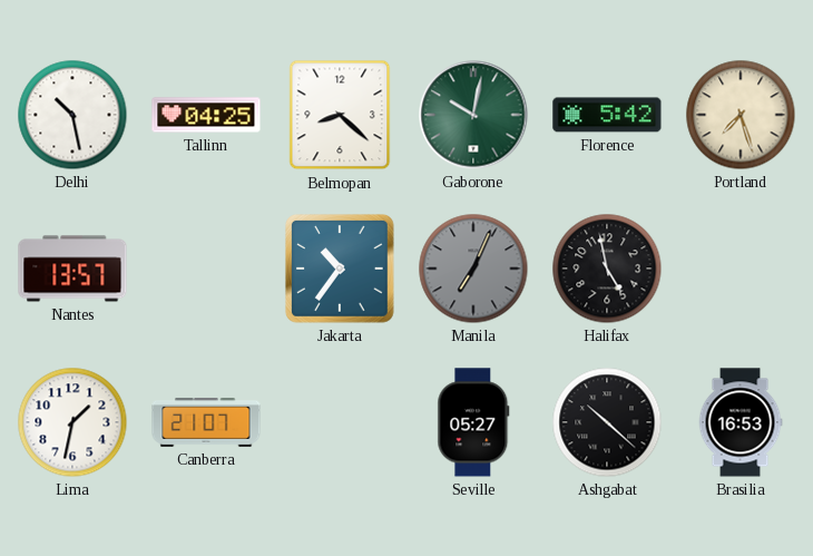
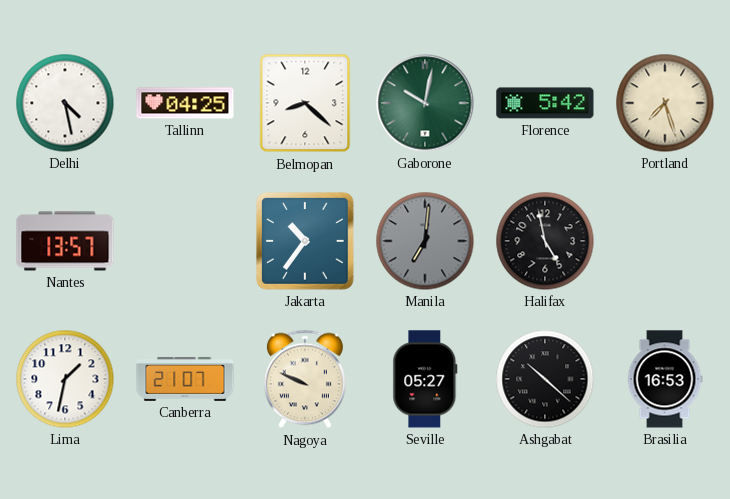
Delhi: 10:28 -> 4:28
Manila: 7:04 -> 7:01
Nagoya: none -> 9:49
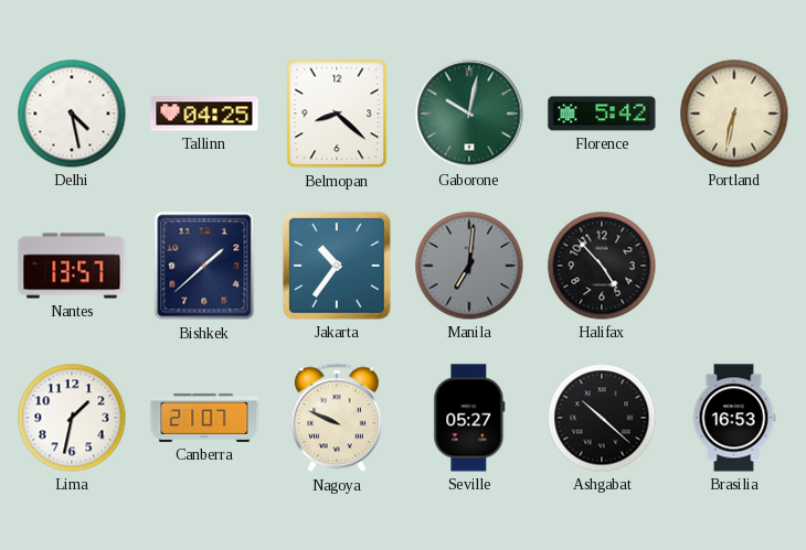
Portland: 7:27 -> 6:32
Bishkek: none -> 1:38
Halifax: 4:58 -> 4:53
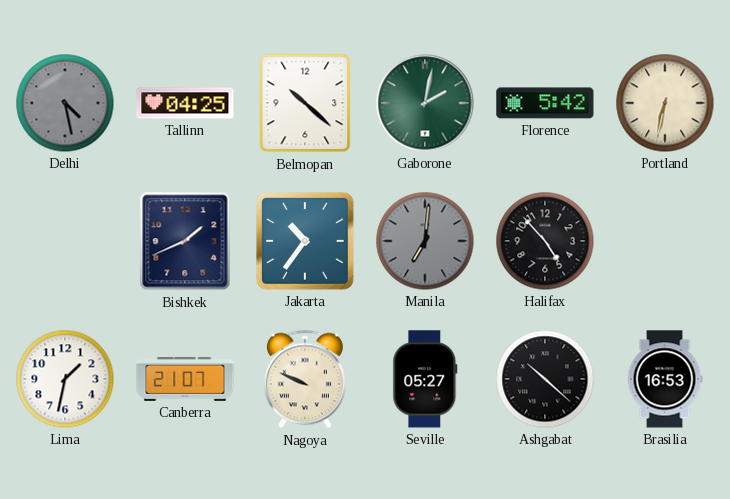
Delhi dial: white -> grey
Belmopan: 8:22 -> 10:22
Gaborone: 10:02 -> 2:02
Nantes: 13:57 -> none
Bishkek: 1:38 -> 1:41
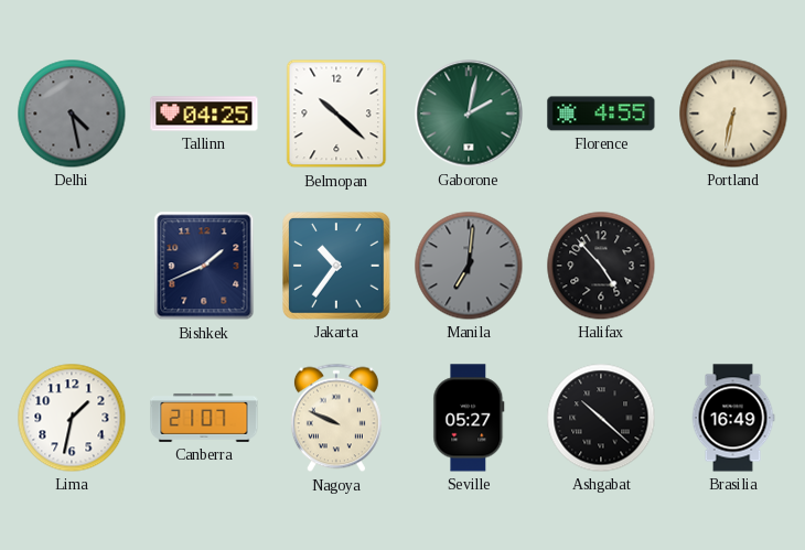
Florence: 5:42 -> 4:55
Brasilia: 16:53 -> 16:49
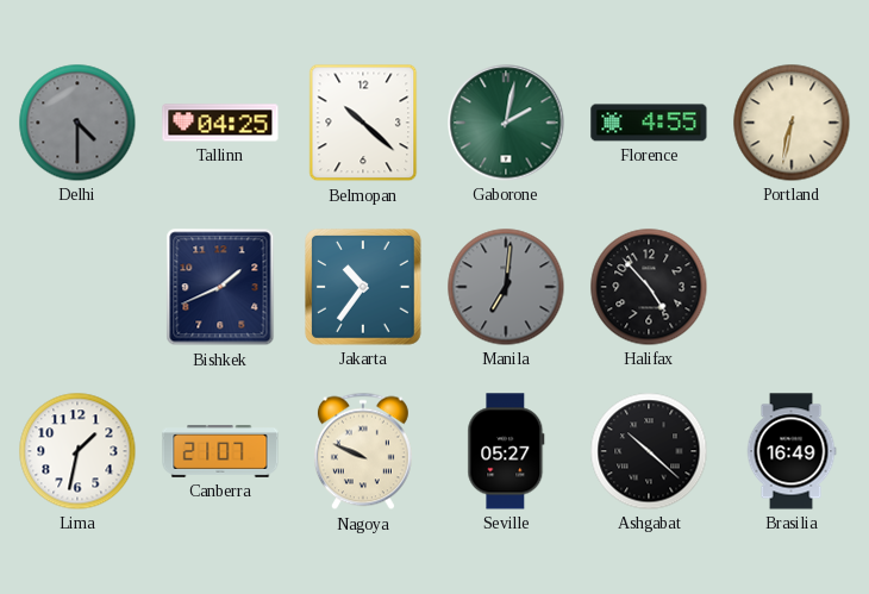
Delhi: 4:28 -> 4:30
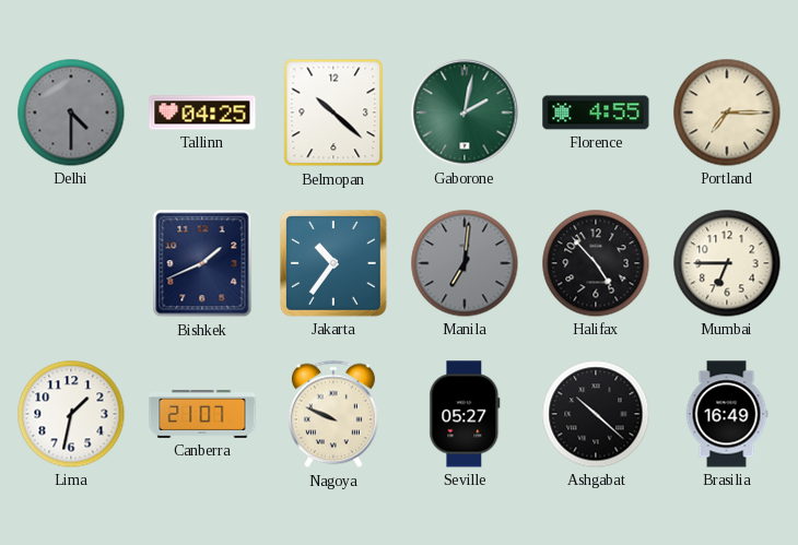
Portland: 6:32 -> 7:15
Mumbai: none -> 6:45
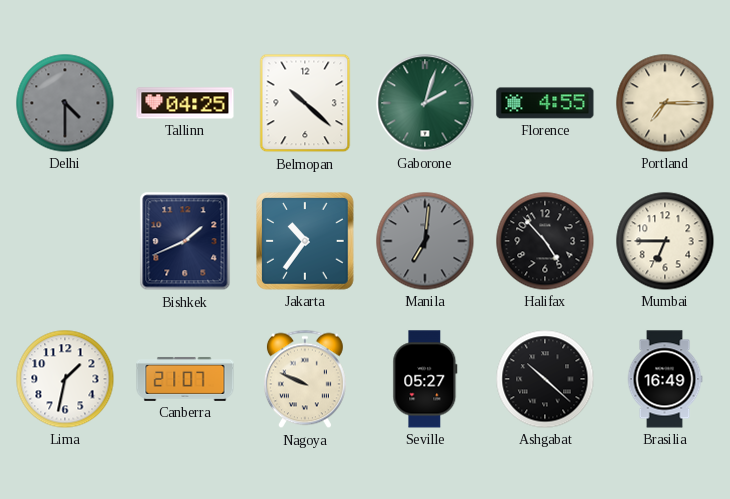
Gaborone: 2:02 -> 2:03
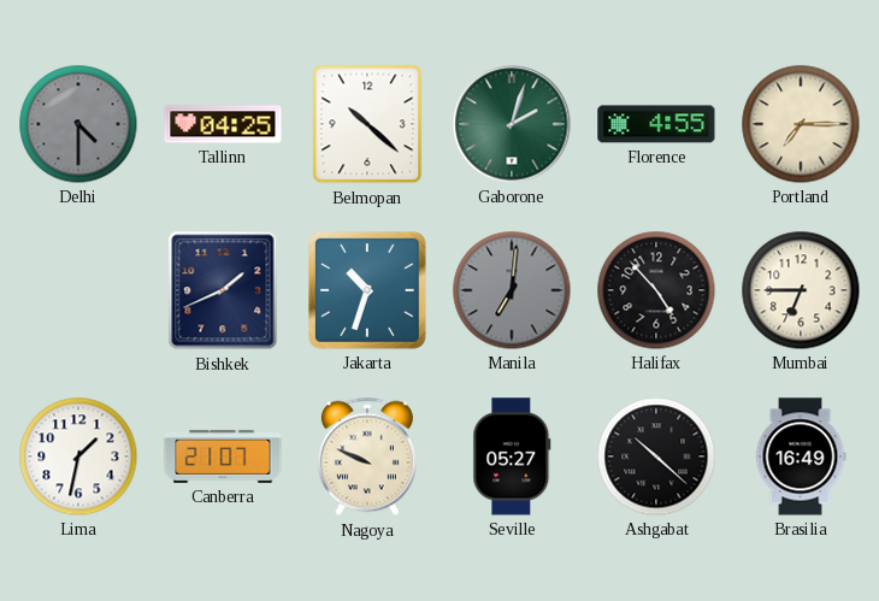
Jakarta: 10:36 -> 10:33
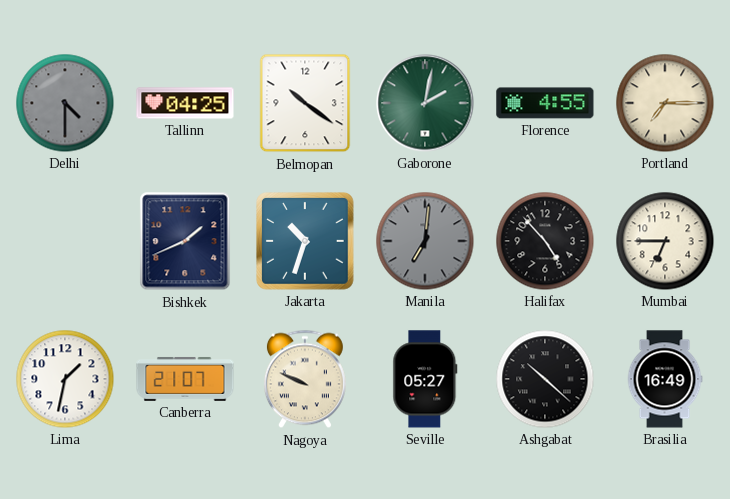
Belmopan: 10:22 -> 10:21
Gaborone: 2:03 -> 2:02
